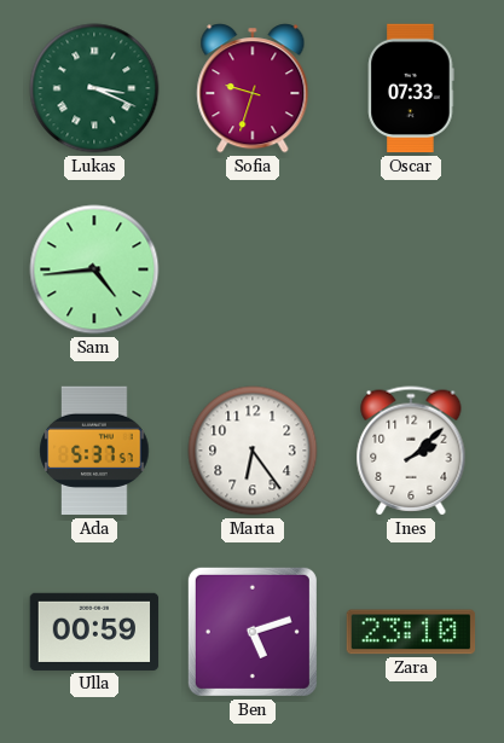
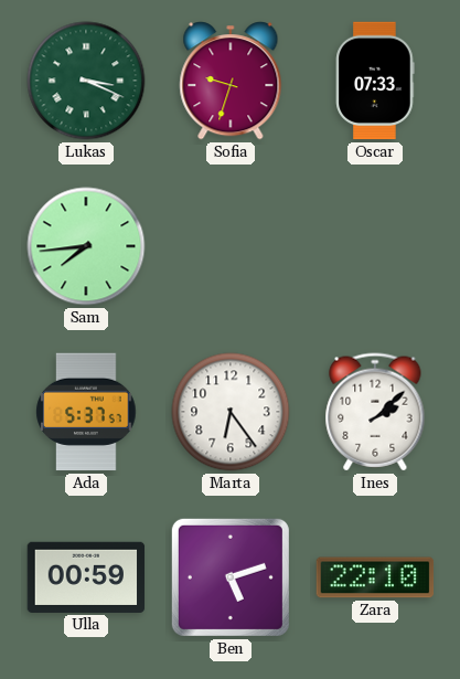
Sam: 4:44 -> 7:44
Zara: 23:10 -> 22:10
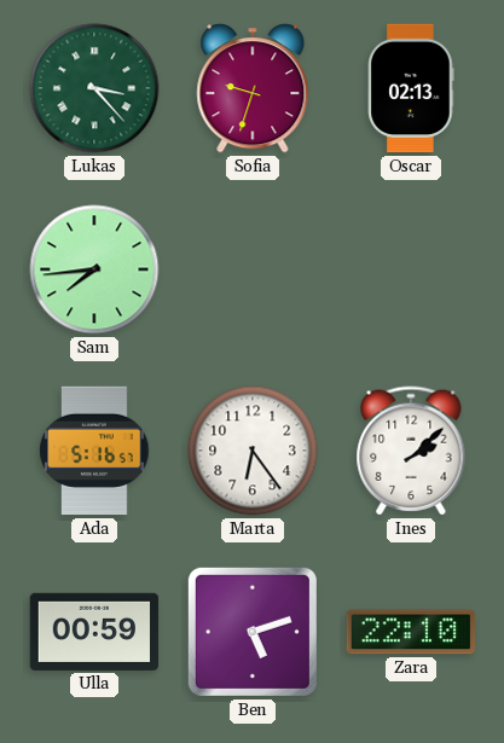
Lukas: 3:19 -> 3:23
Oscar: 07:33 -> 02:13
Ada: 5:37 -> 5:16
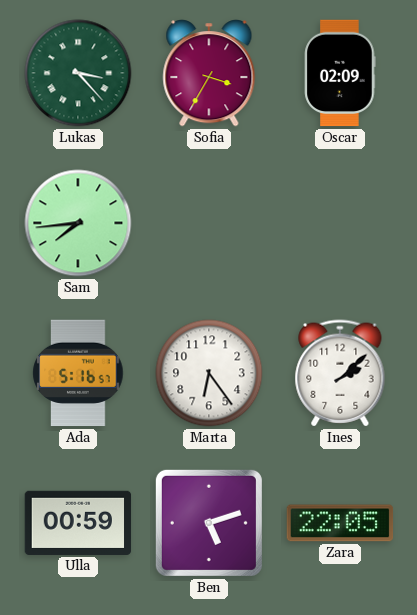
Sofia: 9:33 -> 3:35
Oscar: 02:13 -> 02:09
Zara: 22:10 -> 22:05
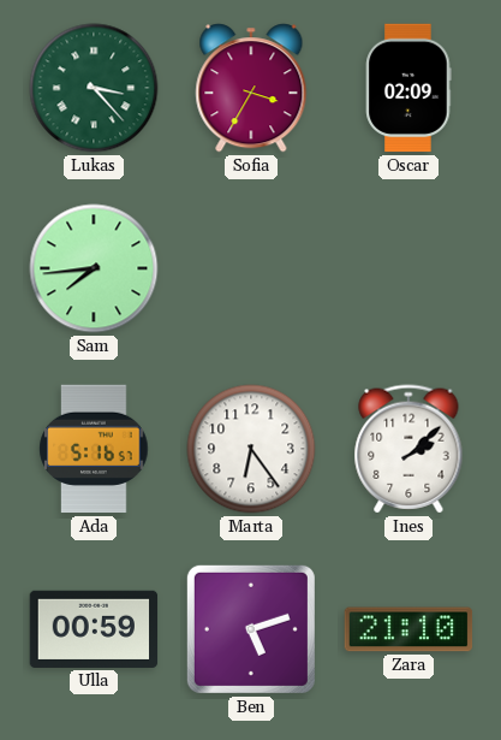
Zara: 22:05 -> 21:10
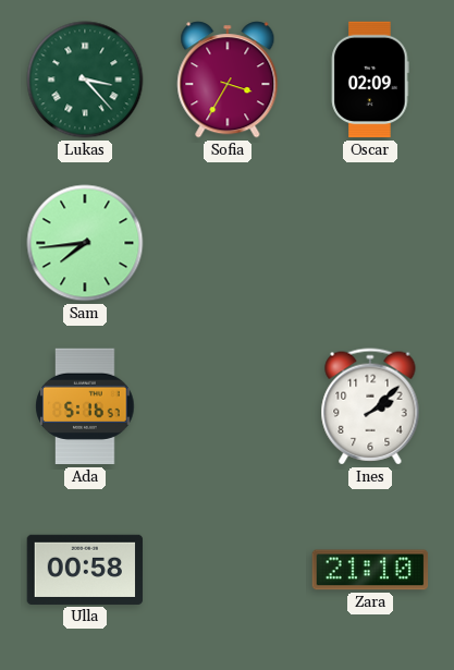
Marta: 6:24 -> none
Ulla: 00:59 -> 00:58
Ben: 5:12 -> none
